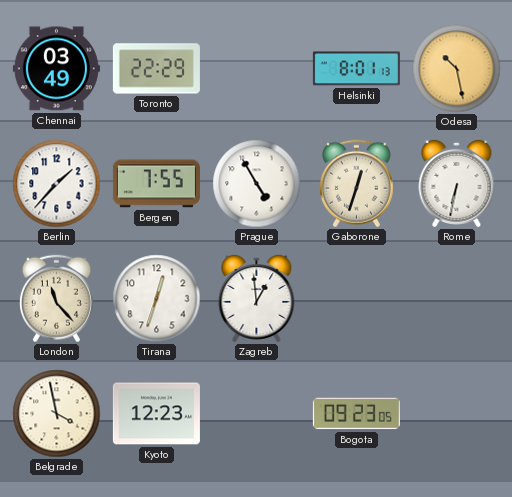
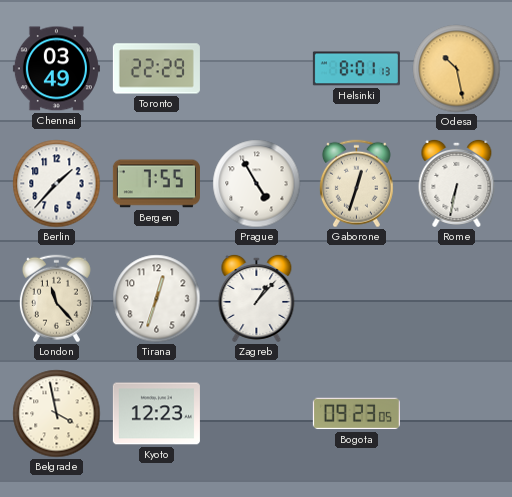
Zagreb: 12:59 -> 1:07
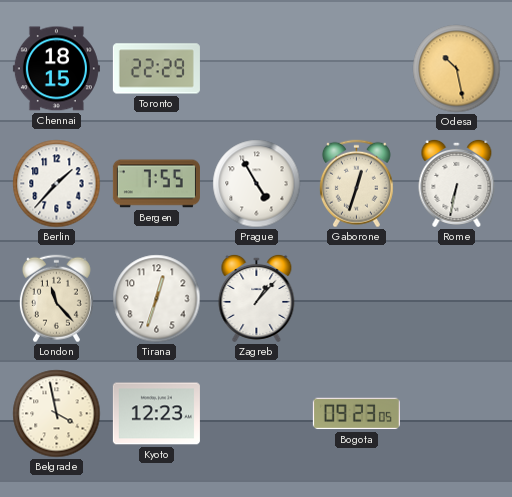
Chennai: 03:49 -> 18:15
Helsinki: 8:01 -> none
